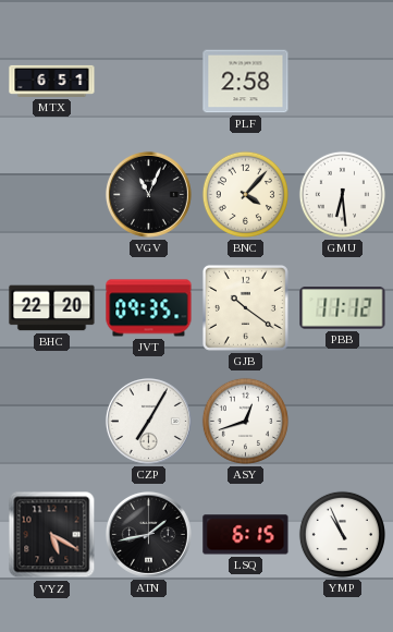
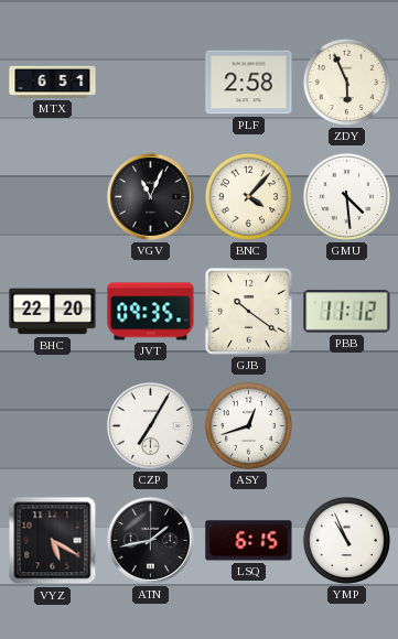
ZDY: none -> 5:56
GMU: 6:29 -> 4:29
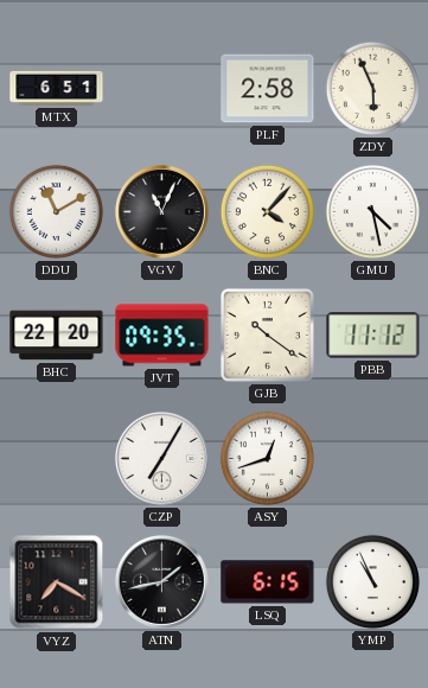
DDU: none -> 11:10
GMU: 4:29 -> 4:28
VYZ: 5:20 -> 7:20
